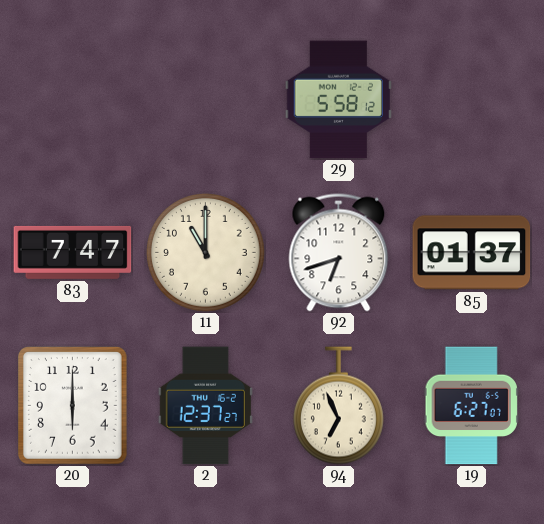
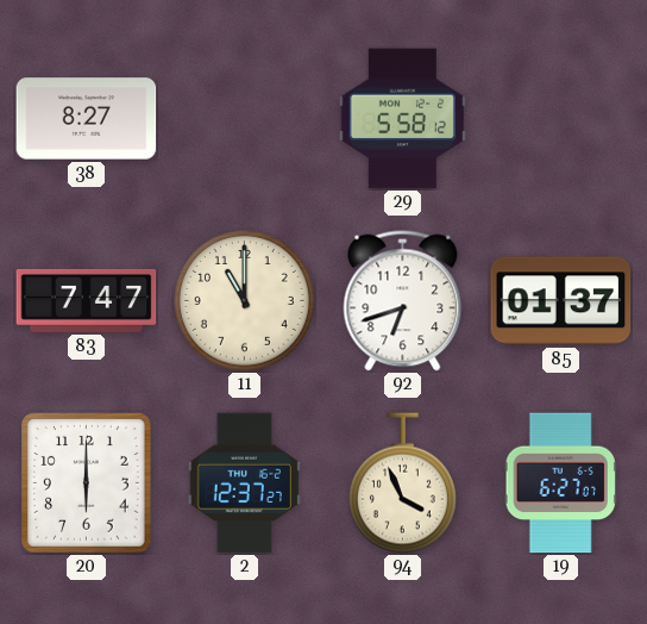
38: none -> 8:27
94: 6:56 -> 3:56
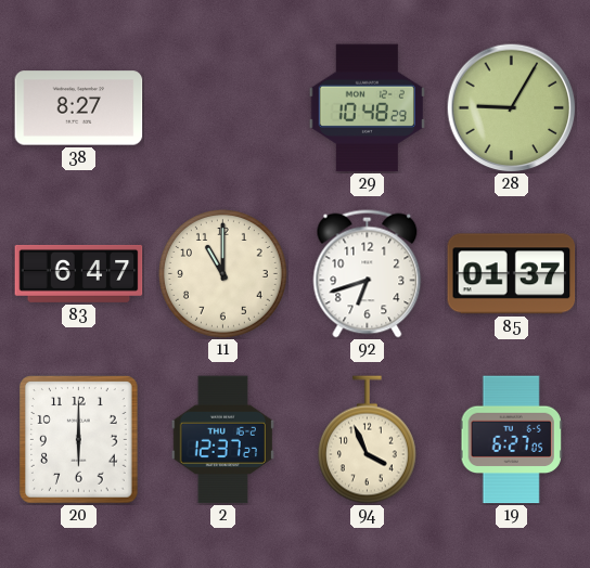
29: 5:58 -> 10:48
28: none -> 9:05
83: 7:47 -> 6:47
19: 6:27:07 -> 6:27:05
